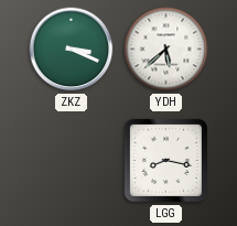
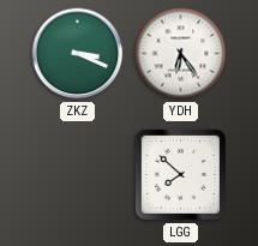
YDH: 5:38 -> 6:24
LGG: 8:17 -> 7:52
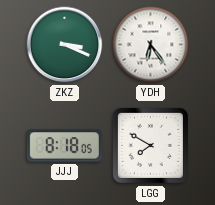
JJJ: none -> 8:18
LGG: 7:52 -> 7:50
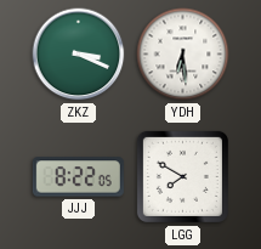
YDH: 6:24 -> 6:29
JJJ: 8:18 -> 8:22
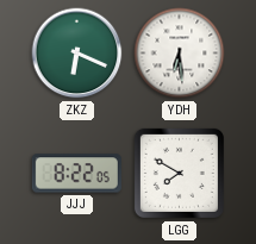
ZKZ: 3:19 -> 6:19
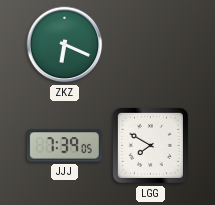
YDH: 6:29 -> none
JJJ: 8:22 -> 7:39
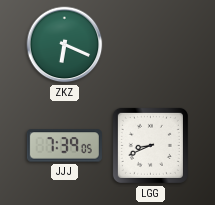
LGG: 7:50 -> 8:41
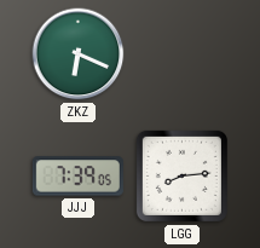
LGG: 8:41 -> 8:14
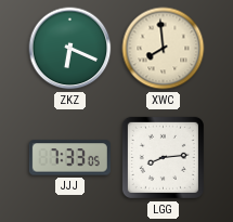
XWC: none -> 7:59
JJJ: 7:39 -> 7:33
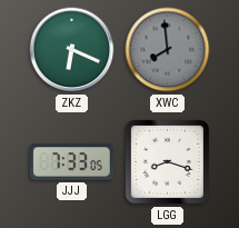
XWC dial: cream -> grey
LGG: 8:14 -> 8:18
